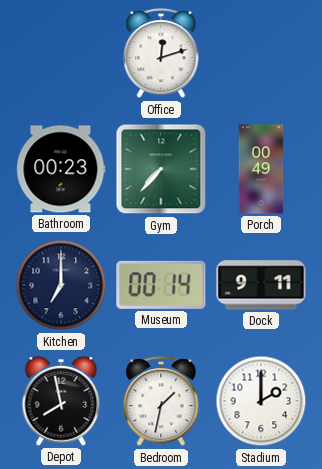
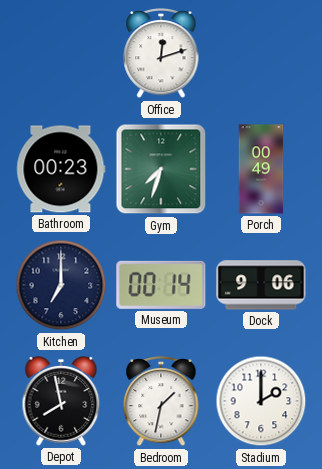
Gym: 7:37 -> 7:33
Dock: 9:11 -> 9:06
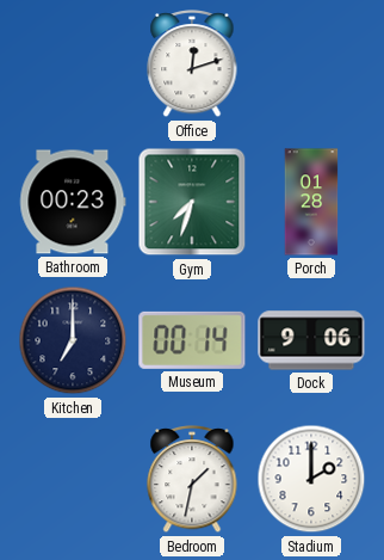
Porch: 00:49 -> 01:28
Depot: 7:58 -> none
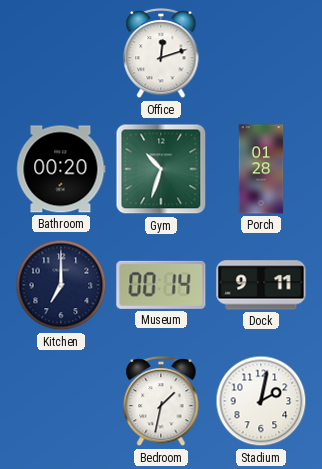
Bathroom: 00:23 -> 00:20
Gym: 7:33 -> 10:33
Dock: 9:06 -> 9:11
Stadium: 2:00 -> 2:02
